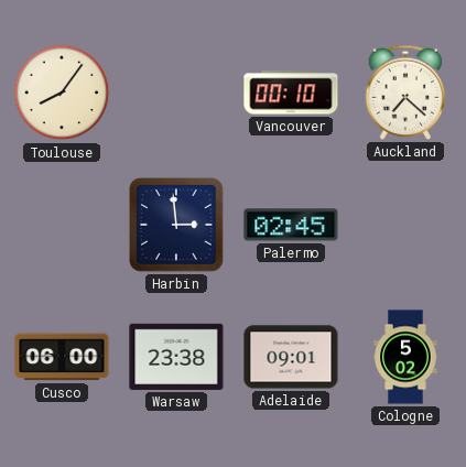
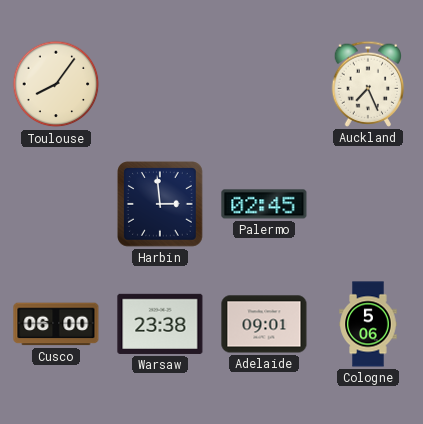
Vancouver: 00:10 -> none
Auckland: 7:22 -> 7:26
Cologne: 5:02 -> 5:06
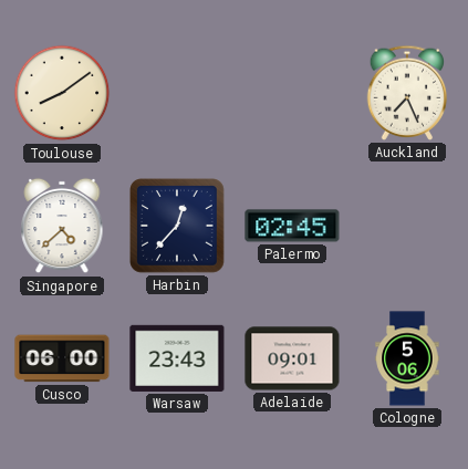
Toulouse: 8:06 -> 8:09
Singapore: none -> 4:38
Harbin: 2:59 -> 12:37
Warsaw: 23:38 -> 23:43
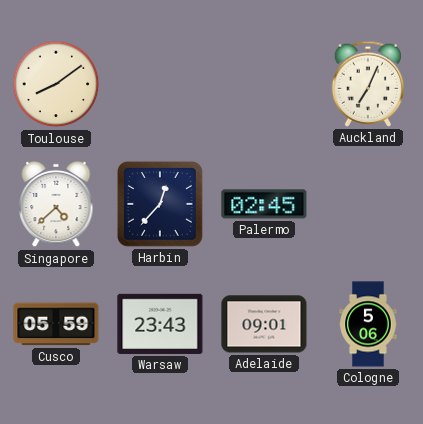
Auckland: 7:26 -> 7:04
Cusco: 06:00 -> 05:59
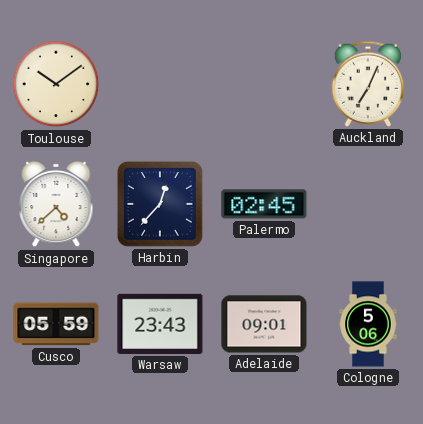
Toulouse: 8:09 -> 10:09
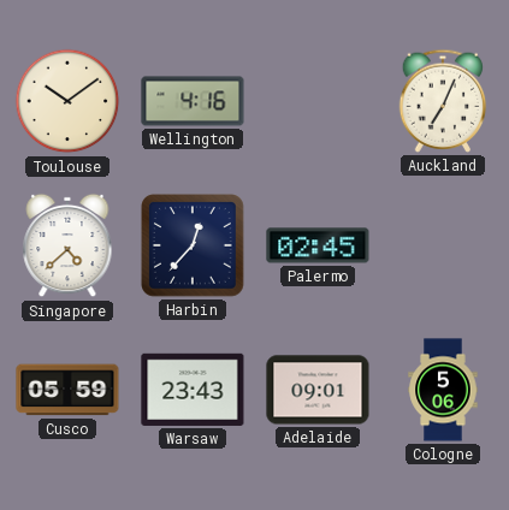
Wellington: none -> 4:16
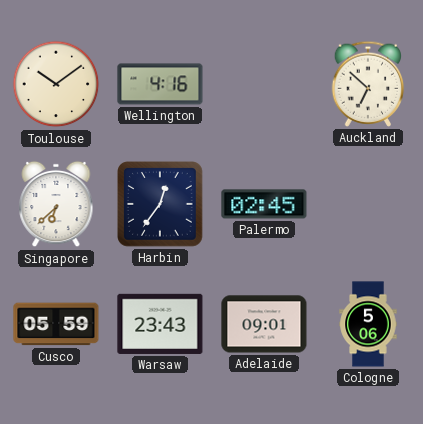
Auckland: 7:04 -> 6:52
Singapore: 4:38 -> 6:38
Harbin: 12:37 -> 12:36
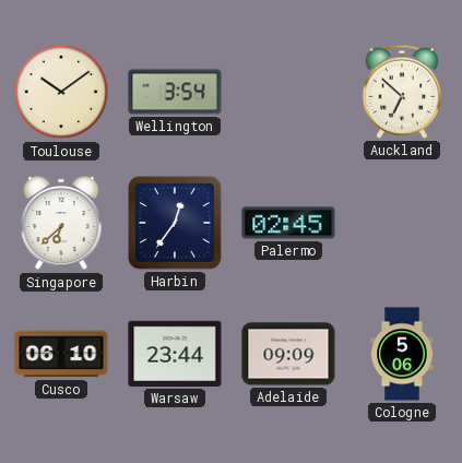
Wellington: 4:16 -> 3:54
Cusco: 05:59 -> 06:10
Warsaw: 23:43 -> 23:44
Adelaide: 09:01 -> 09:09
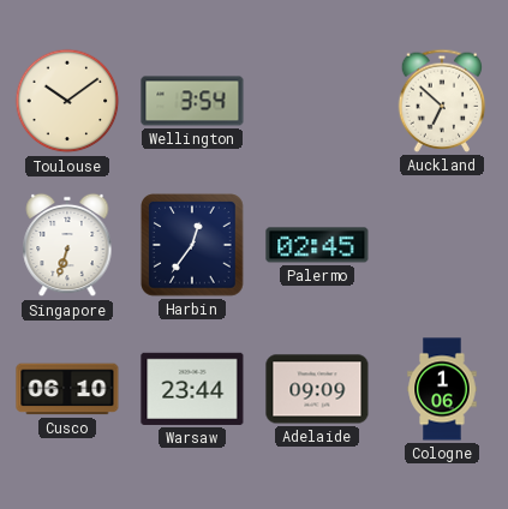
Singapore: 6:38 -> 6:33
Cologne: 5:06 -> 1:06
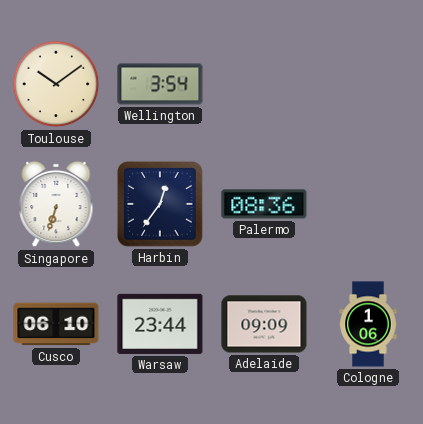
Auckland: 6:52 -> none
Palermo: 02:45 -> 08:36
